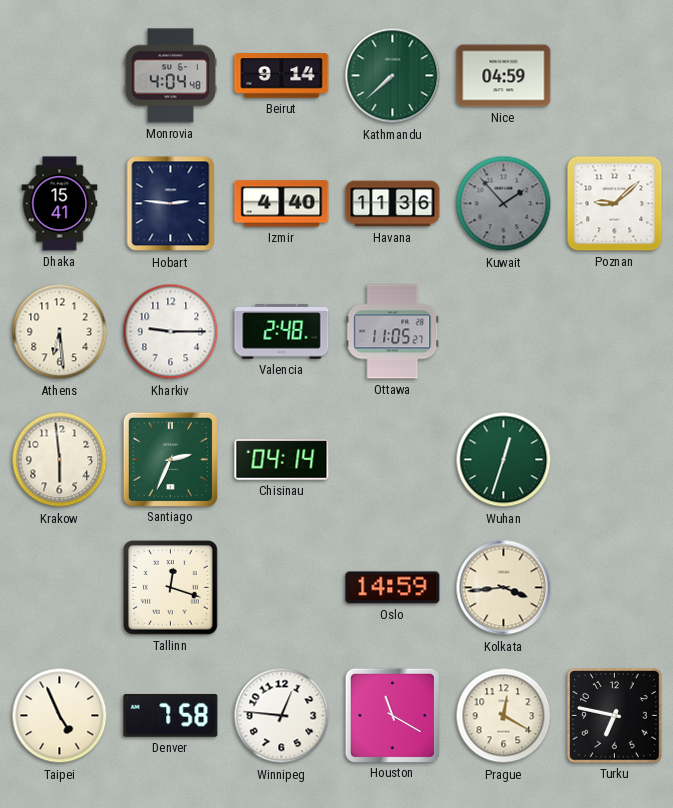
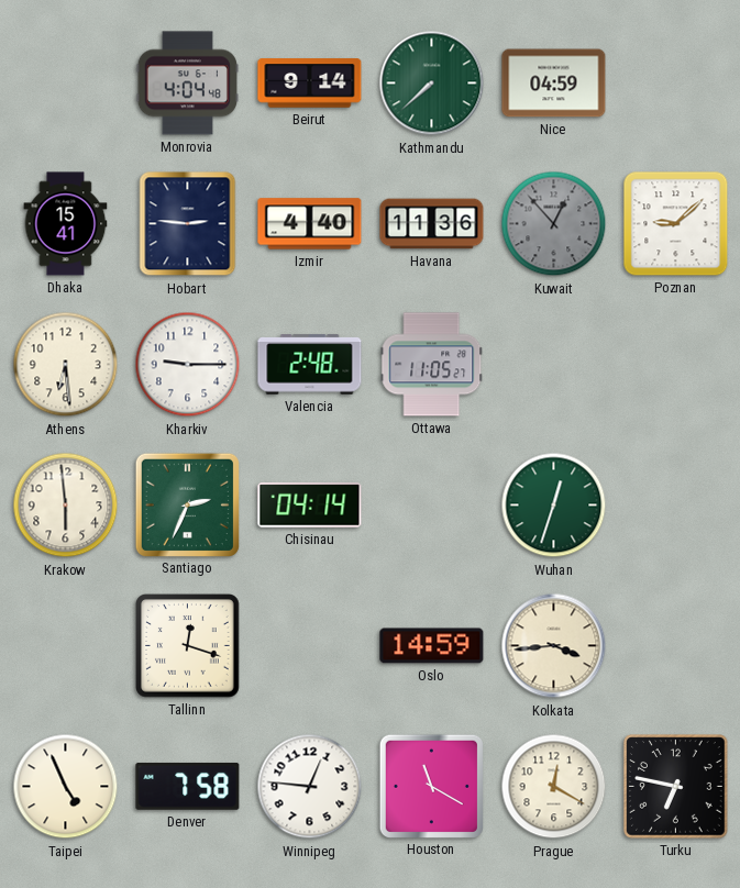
Kuwait: 1:53 -> 12:53
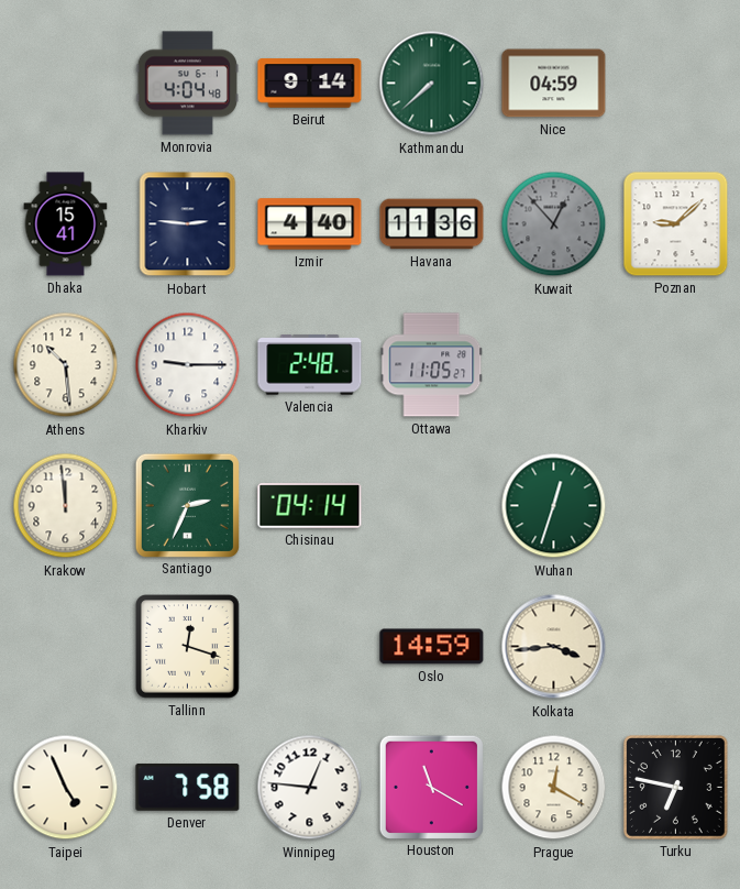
Athens: 6:29 -> 10:29
Krakow: 5:59 -> 11:59
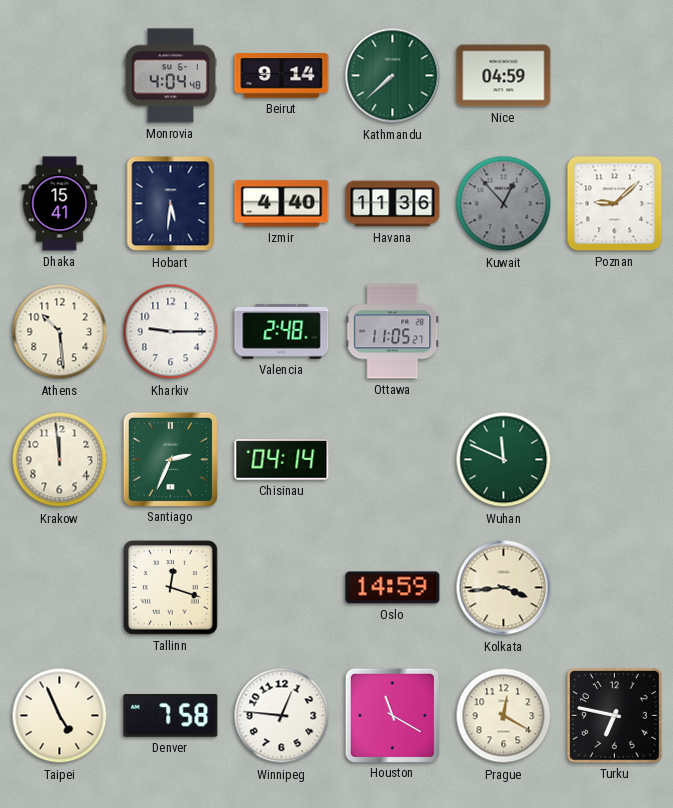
Hobart: 2:46 -> 5:31
Wuhan: 12:33 -> 11:49
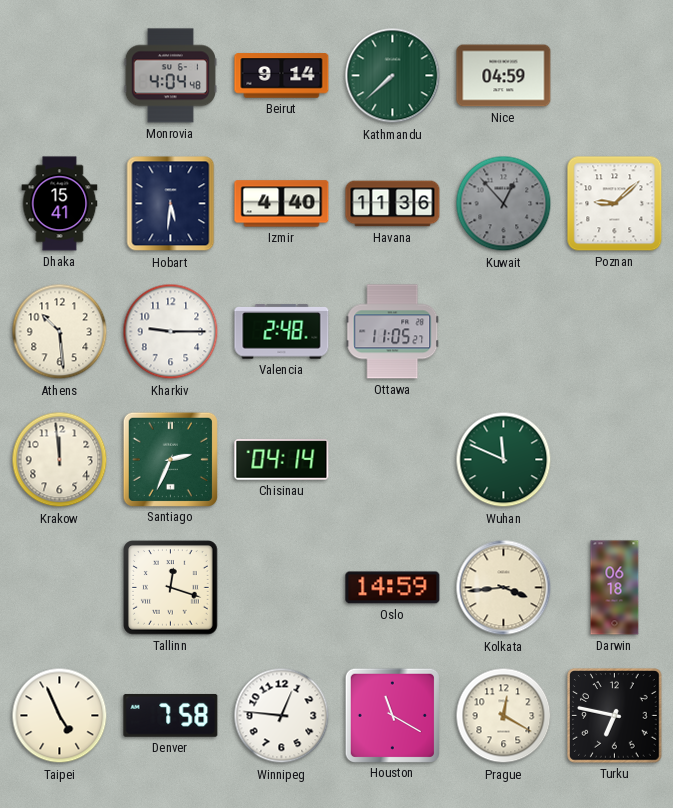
Darwin: none -> 06:18
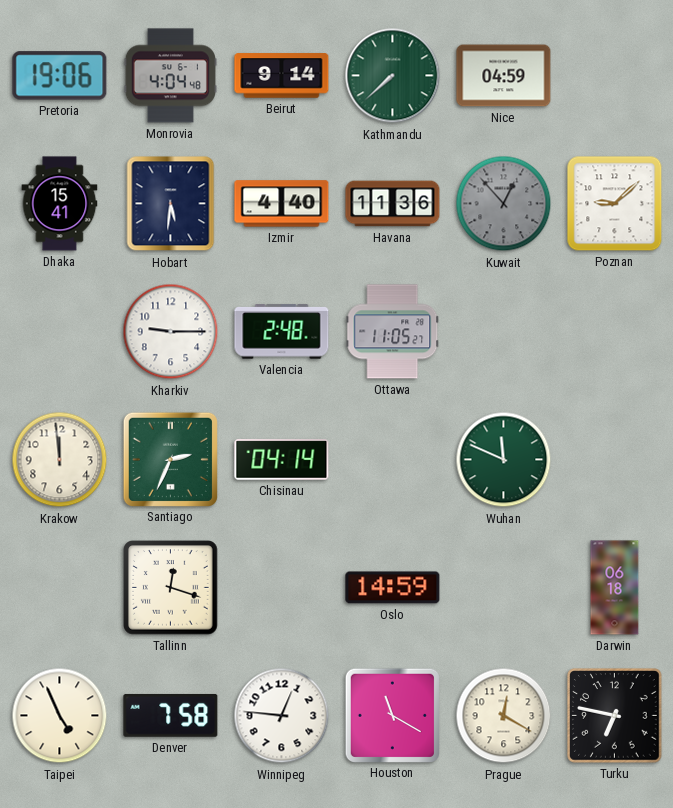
Pretoria: none -> 19:06
Athens: 10:29 -> none
Kolkata: 3:44 -> none
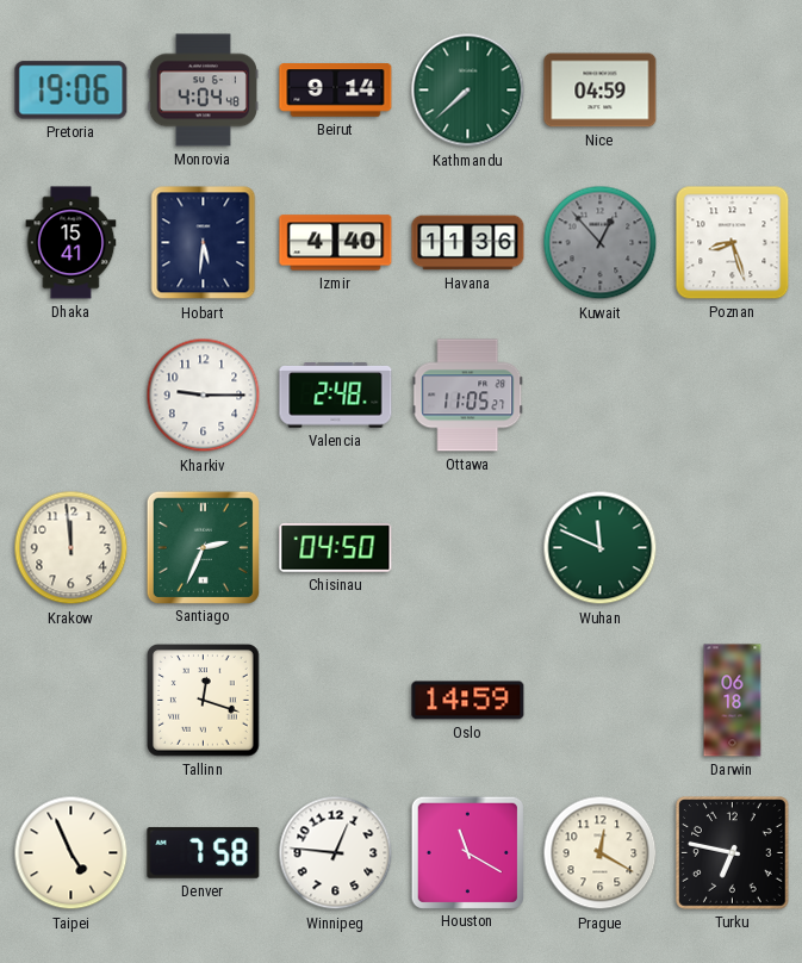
Poznan: 9:08 -> 8:27
Chisinau: 04:14 -> 04:50
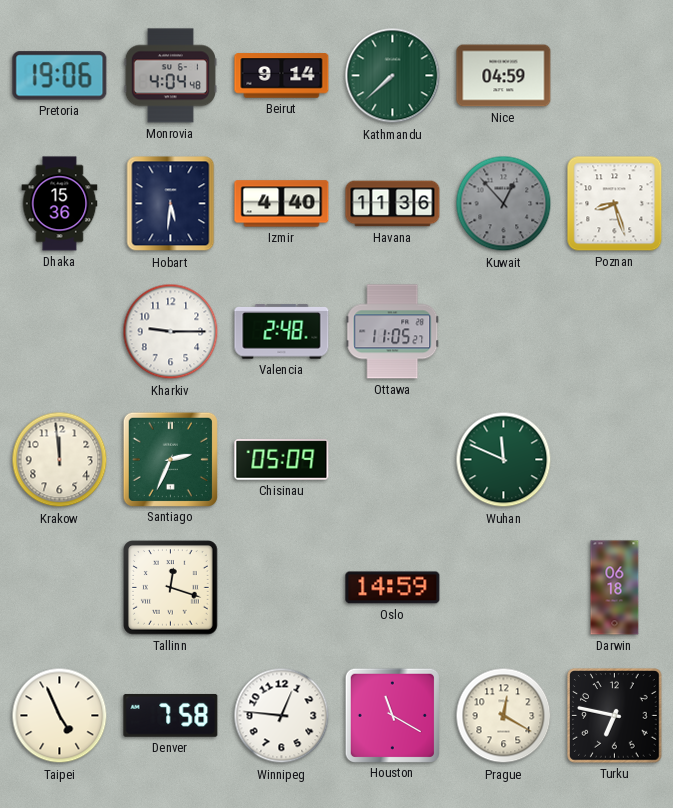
Dhaka: 15:41 -> 15:36
Chisinau: 04:50 -> 05:09
